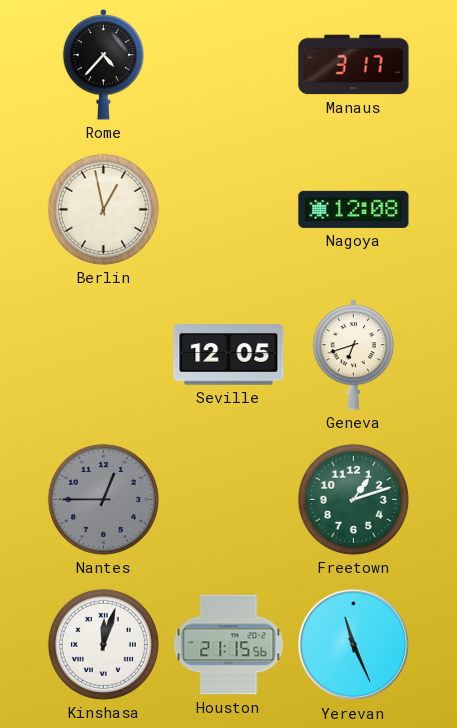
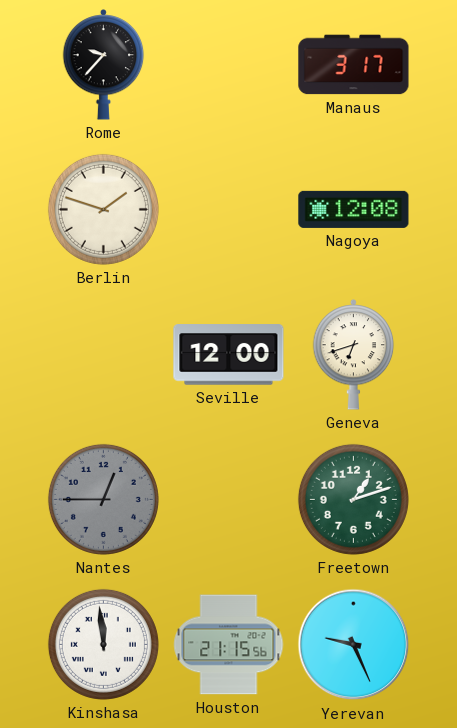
Rome: 4:37 -> 9:37
Berlin: 12:58 -> 1:48
Seville: 12:05 -> 12:00
Kinshasa: 12:03 -> 11:59
Yerevan: 11:26 -> 9:26
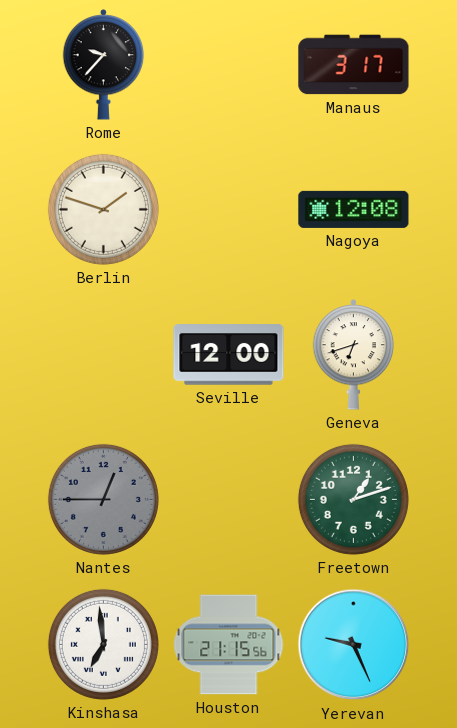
Kinshasa: 11:59 -> 6:59
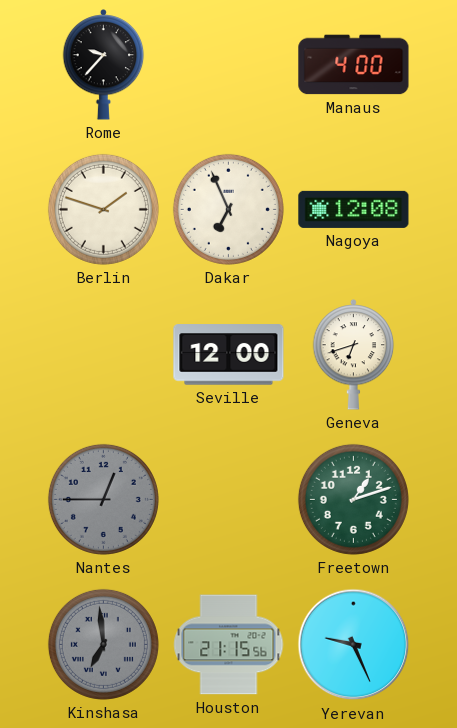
Manaus: 3:17 -> 4:00
Dakar: none -> 6:56
Kinshasa dial: white -> grey
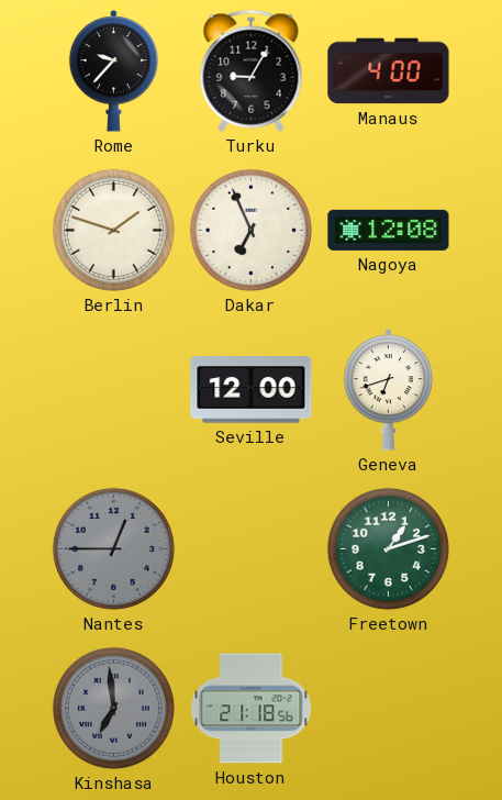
Turku: none -> 9:05
Houston: 21:15 -> 21:18
Yerevan: 9:26 -> none
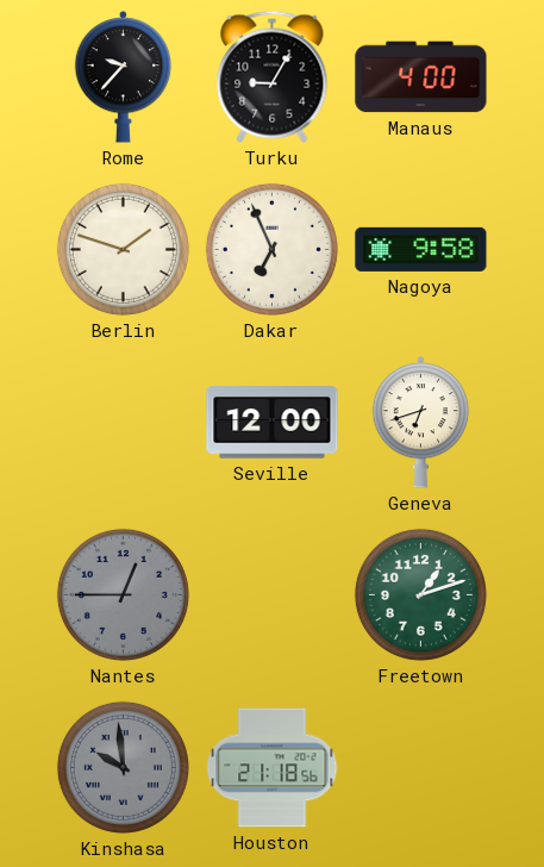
Nagoya: 12:08 -> 9:58
Kinshasa: 6:59 -> 9:59
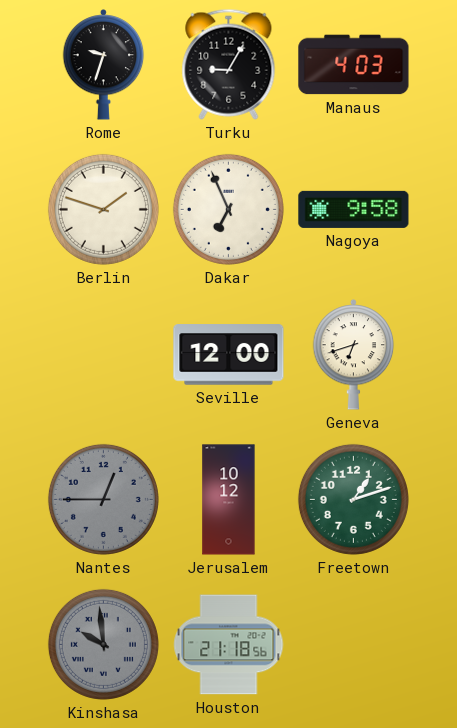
Rome: 9:37 -> 9:33
Manaus: 4:00 -> 4:03
Jerusalem: none -> 10:12
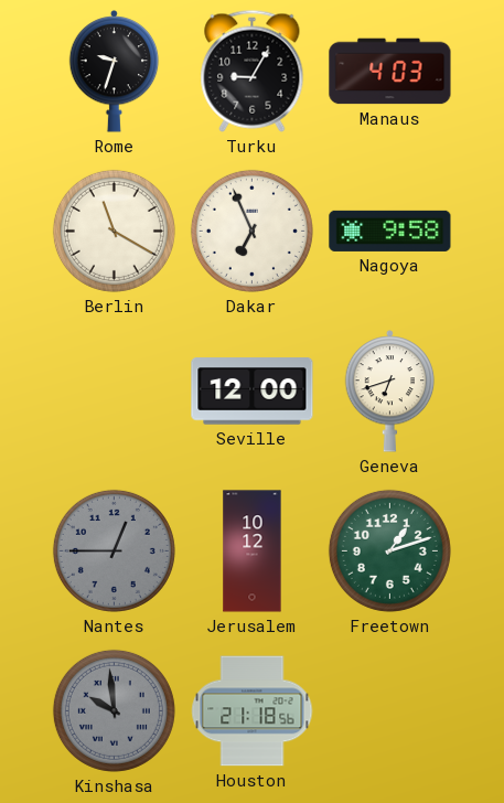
Berlin: 1:48 -> 11:20
